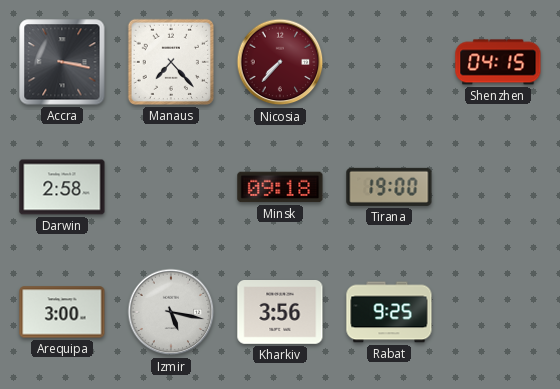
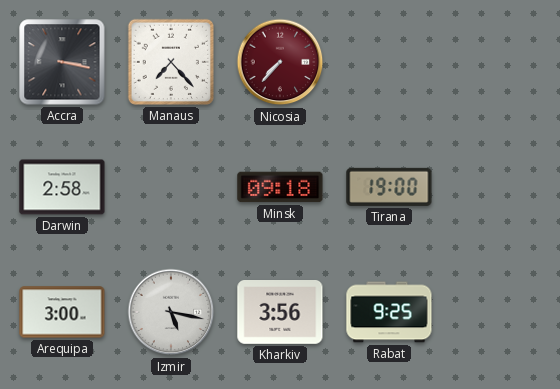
Shenzhen: 04:15 -> none
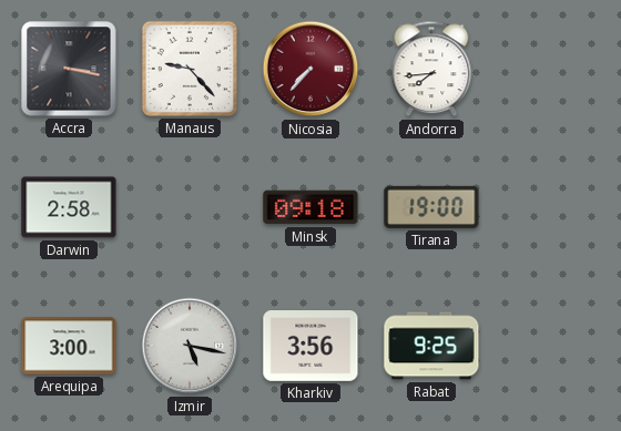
Manaus: 7:23 -> 9:23
Andorra: none -> 7:44
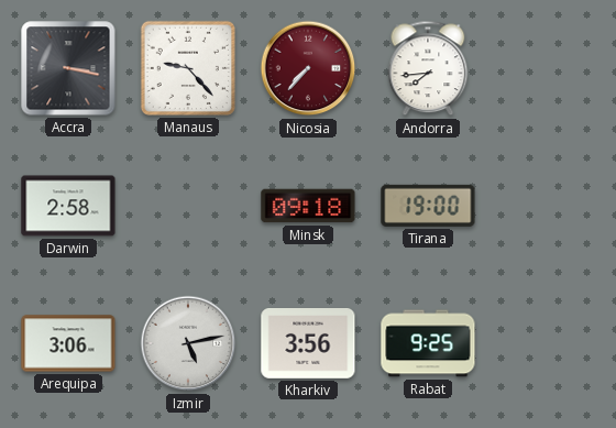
Arequipa: 3:00 -> 3:06
Izmir: 5:17 -> 5:13
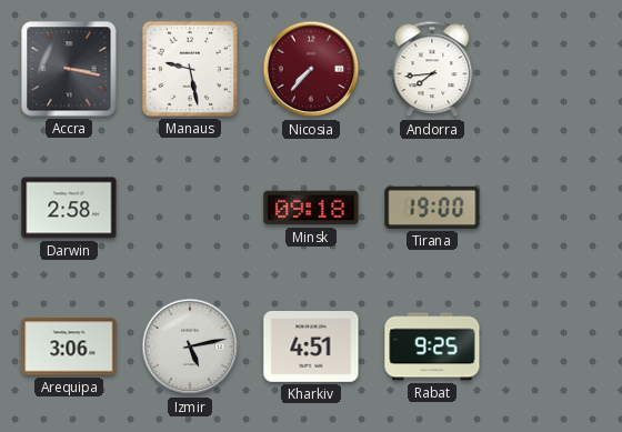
Manaus: 9:23 -> 9:28
Kharkiv: 3:56 -> 4:51
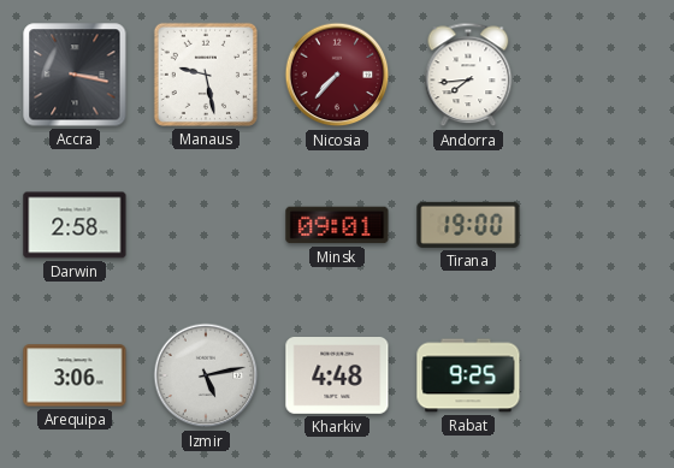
Minsk: 09:18 -> 09:01
Kharkiv: 4:51 -> 4:48
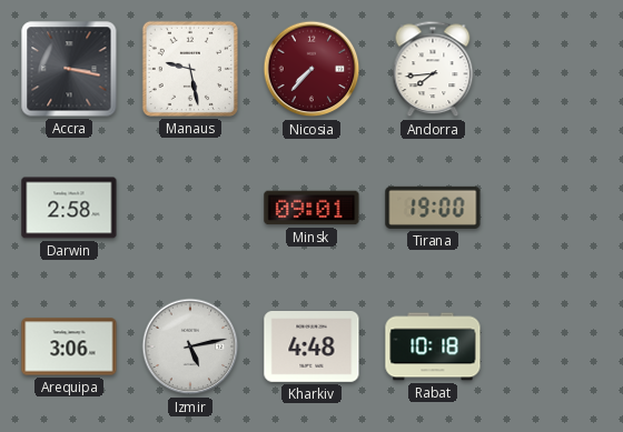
Rabat: 9:25 -> 10:18
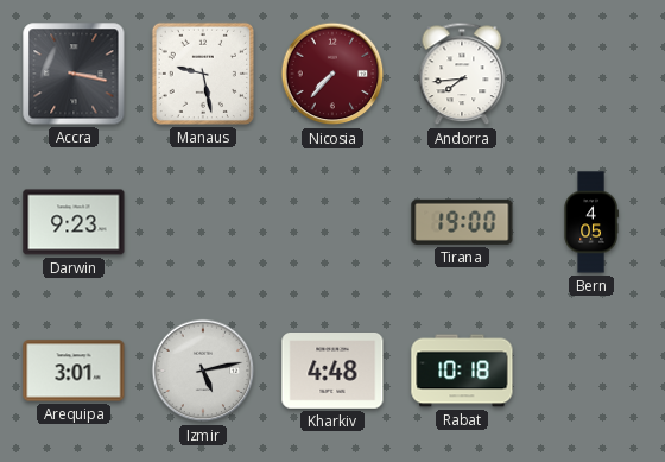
Darwin: 2:58 -> 9:23
Minsk: 09:01 -> none
Bern: none -> 4:05
Arequipa: 3:06 -> 3:01
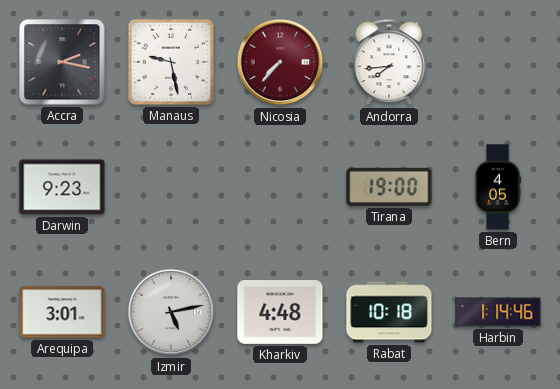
Accra: 3:17 -> 2:17
Harbin: none -> 1:14
